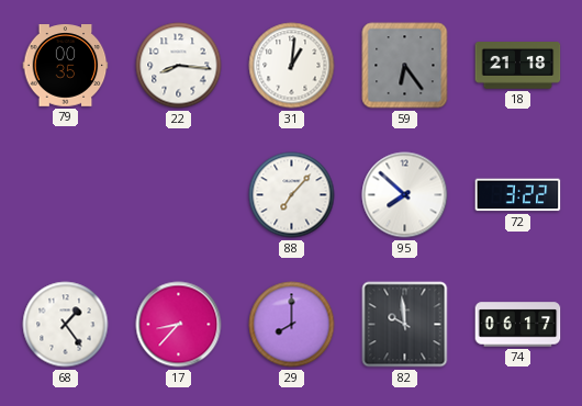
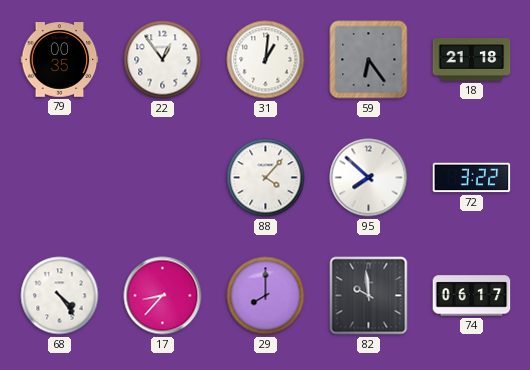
22: 8:16 -> 12:54
88: 7:07 -> 4:07
68: 1:24 -> 4:24
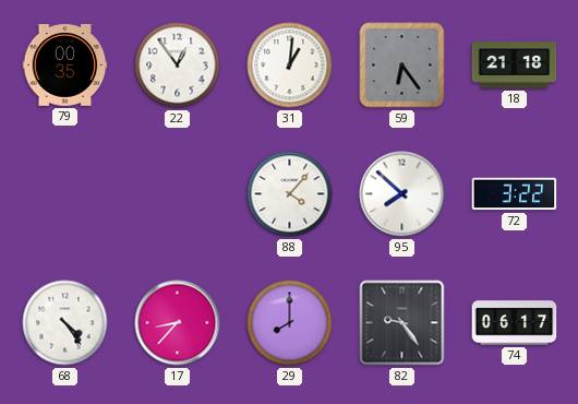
82: 9:59 -> 9:24
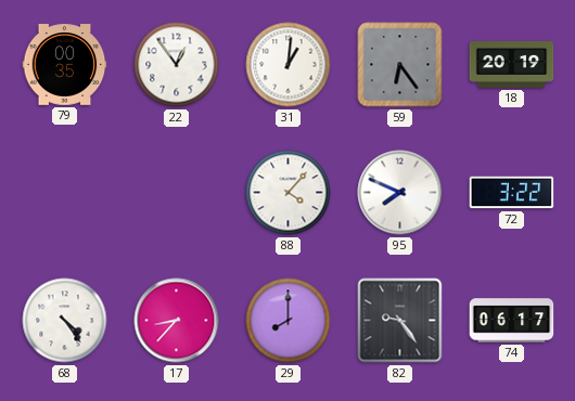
18: 21:18 -> 20:19
95: 7:52 -> 7:49
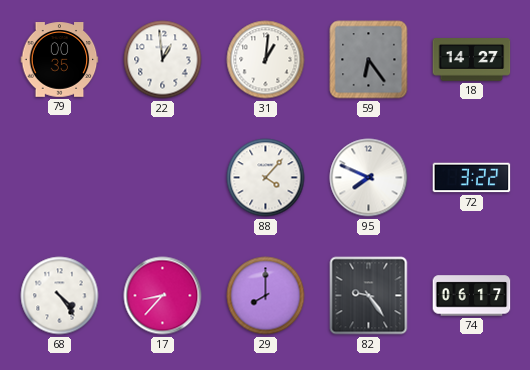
22: 12:54 -> 12:59
18: 20:19 -> 14:27
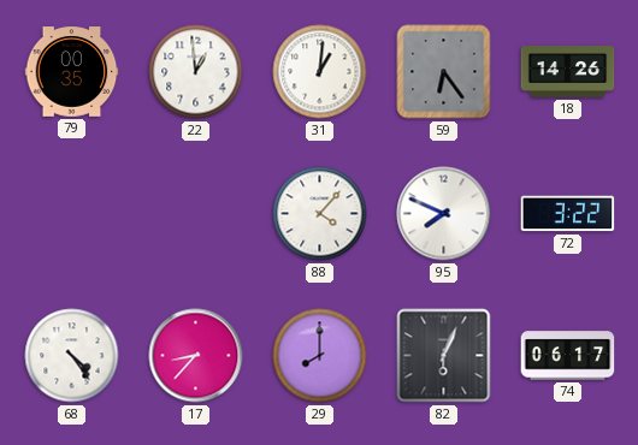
18: 14:27 -> 14:26
82: 9:24 -> 6:04
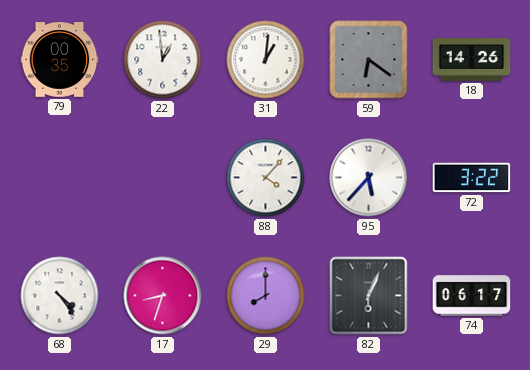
59: 6:24 -> 6:21
95: 7:49 -> 5:37
17: 8:37 -> 8:33
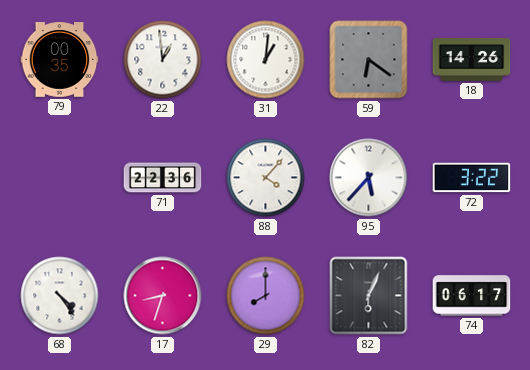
71: none -> 22:36
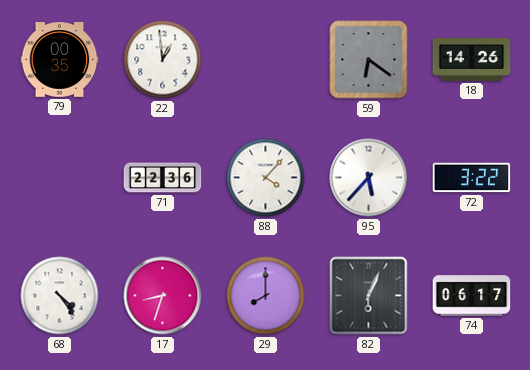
31: 1:01 -> none
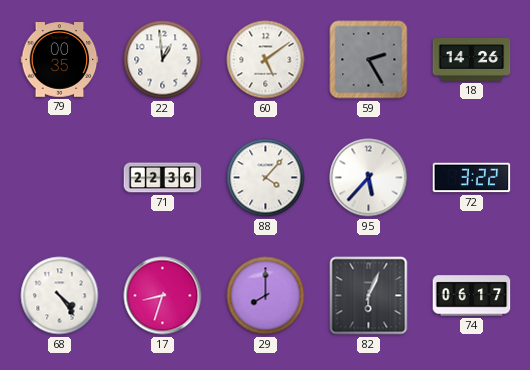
60: none -> 5:09
59: 6:21 -> 2:25
